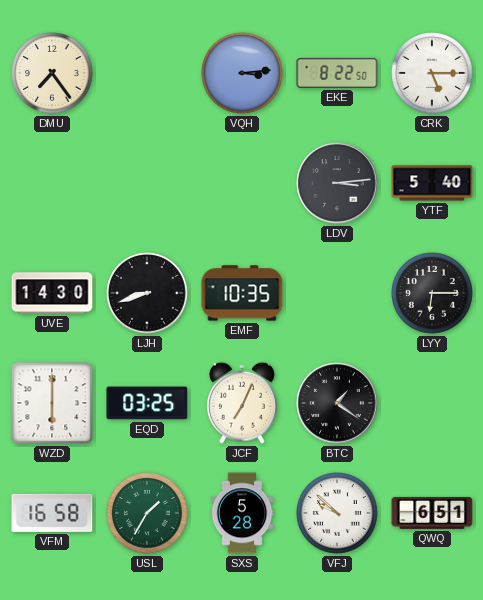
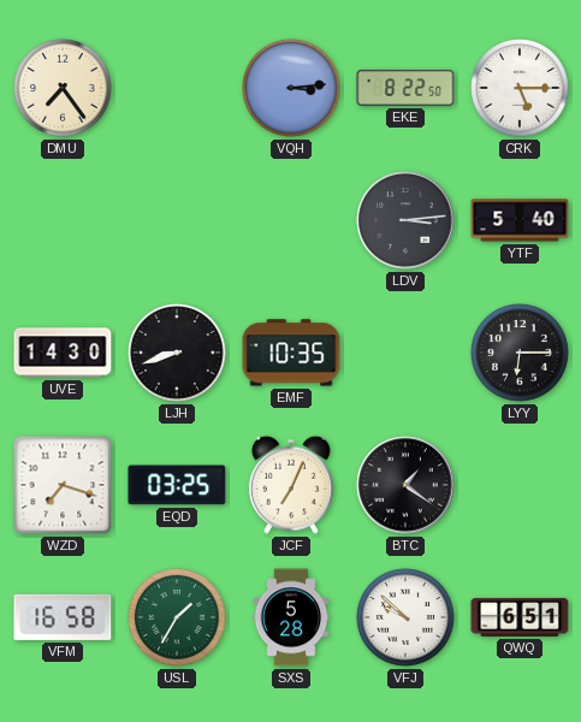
WZD: 6:00 -> 7:18
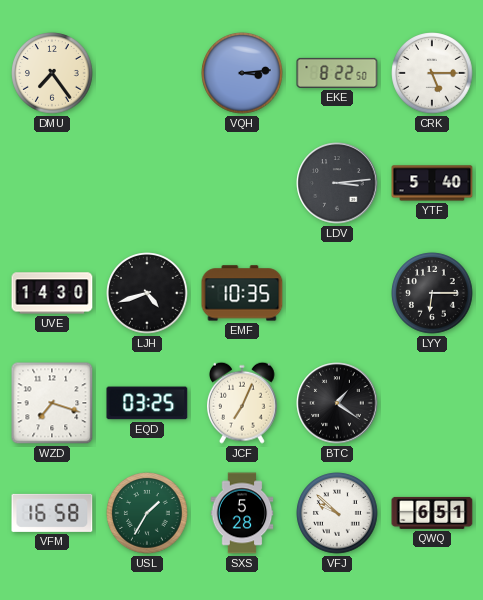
LJH: 8:42 -> 4:42
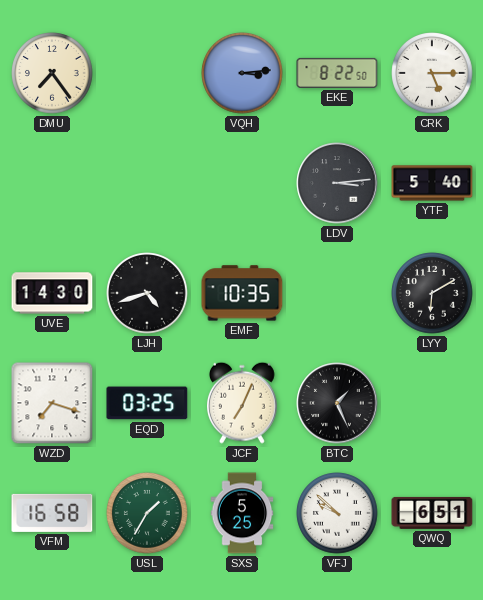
LYY: 6:15 -> 6:10
BTC: 1:21 -> 1:26
SXS: 5:28 -> 5:25
